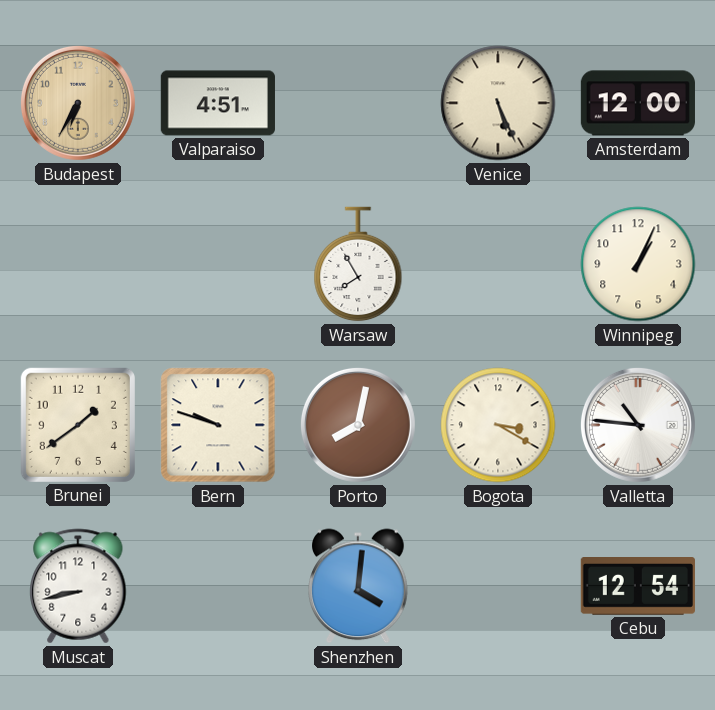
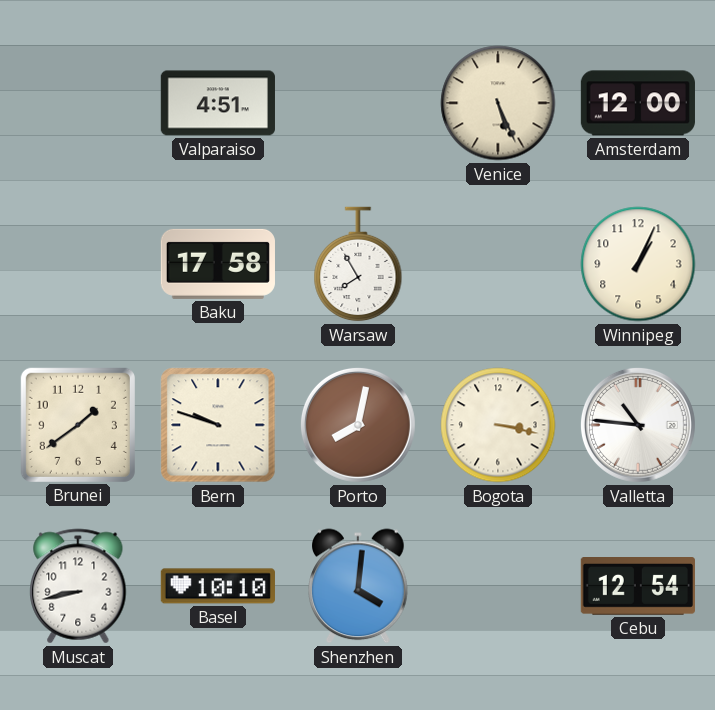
Budapest: 6:35 -> none
Baku: none -> 17:58
Bogota: 3:20 -> 3:17
Basel: none -> 10:10
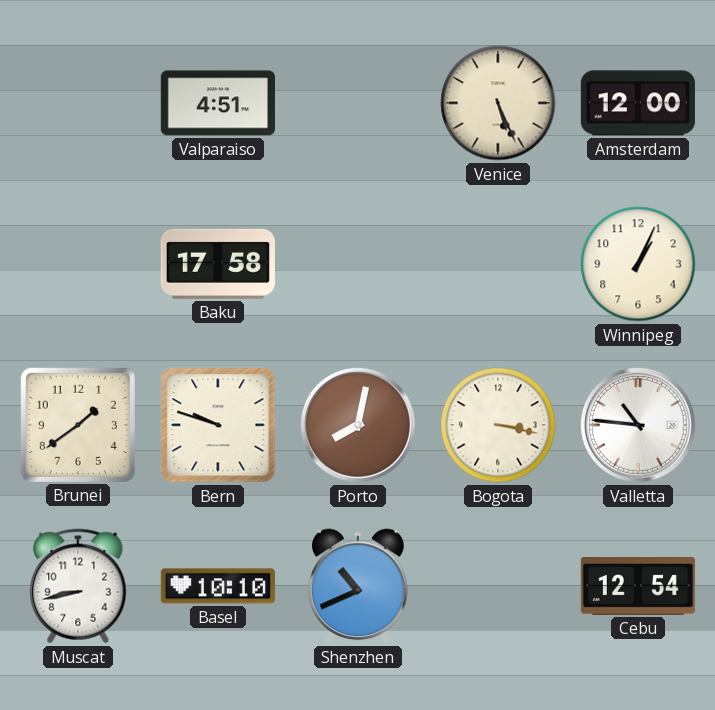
Warsaw: 7:55 -> none
Shenzhen: 4:01 -> 10:41
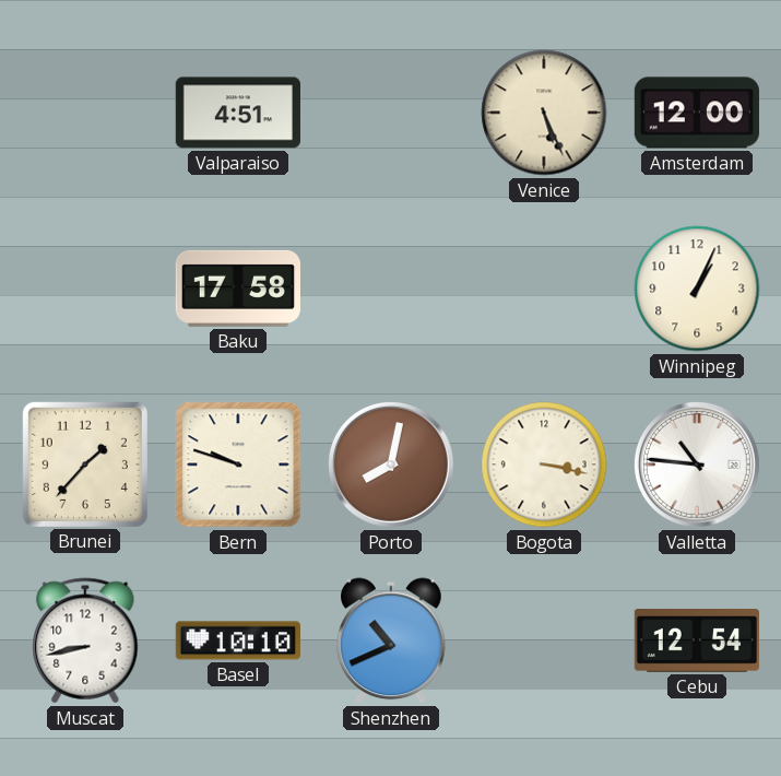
Brunei: 1:39 -> 1:37
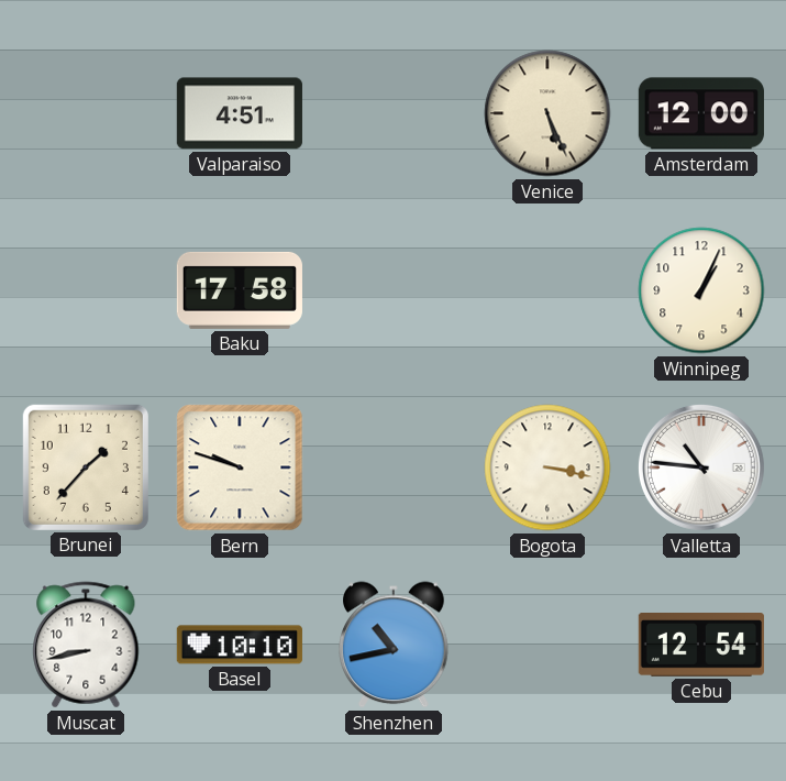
Porto: 8:02 -> none
Shenzhen: 10:41 -> 10:43
